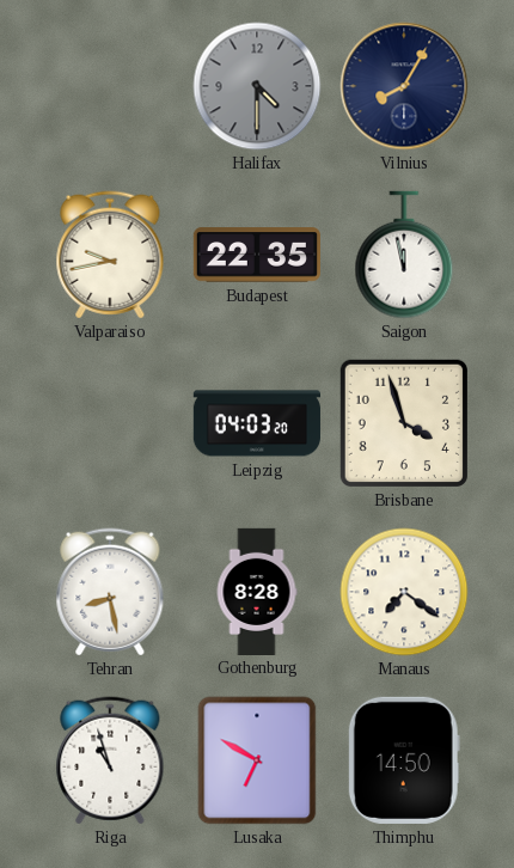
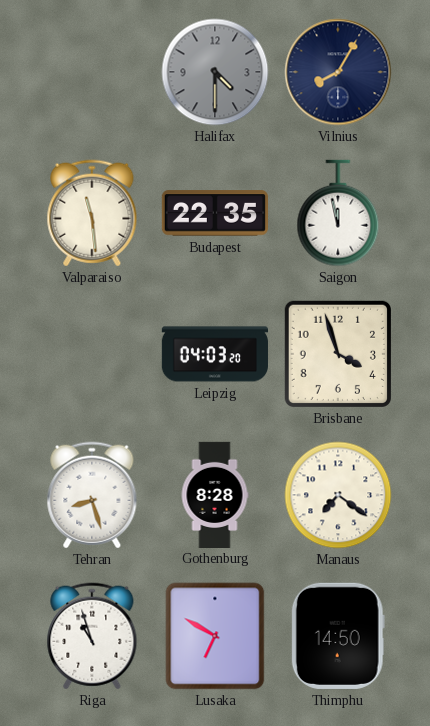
Valparaiso: 9:43 -> 11:29
Tehran: 8:28 -> 8:27
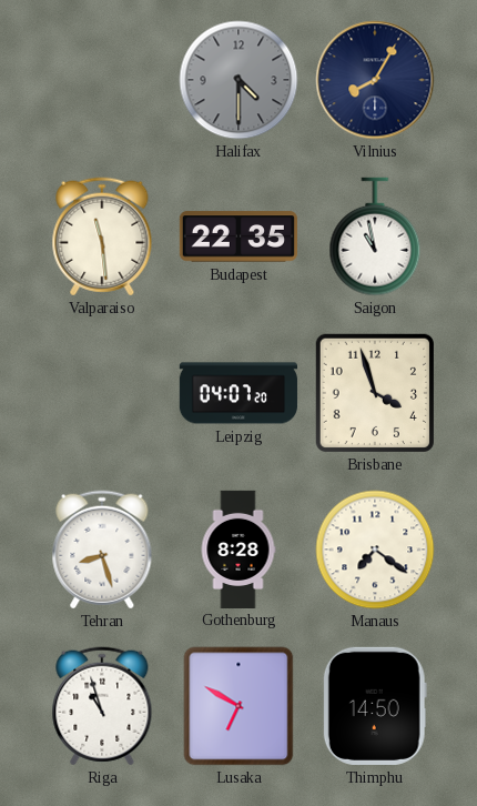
Saigon: 11:58 -> 10:58
Leipzig: 04:03 -> 04:07
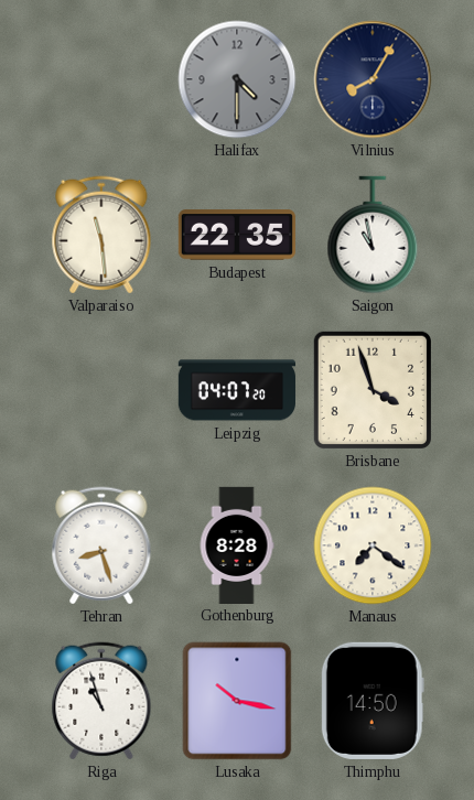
Lusaka: 6:50 -> 10:17
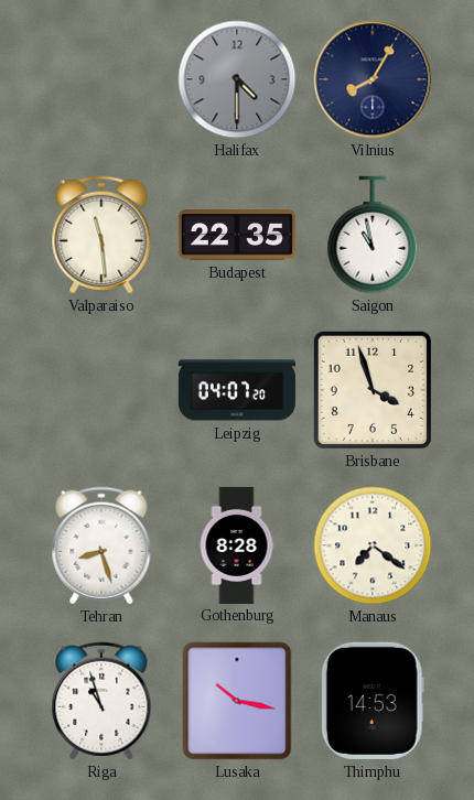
Thimphu: 14:50 -> 14:53
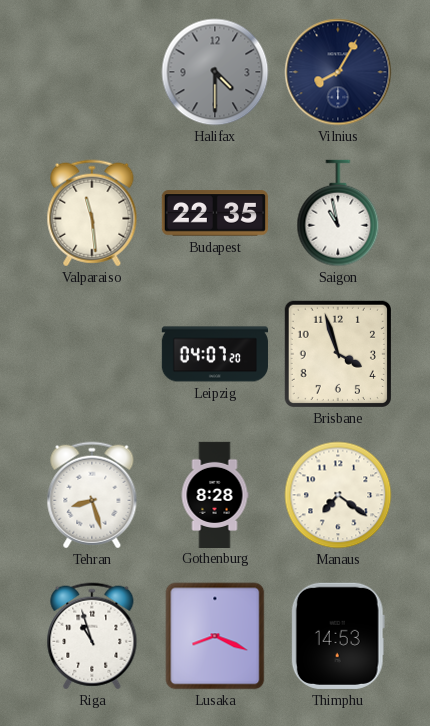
Lusaka: 10:17 -> 8:19
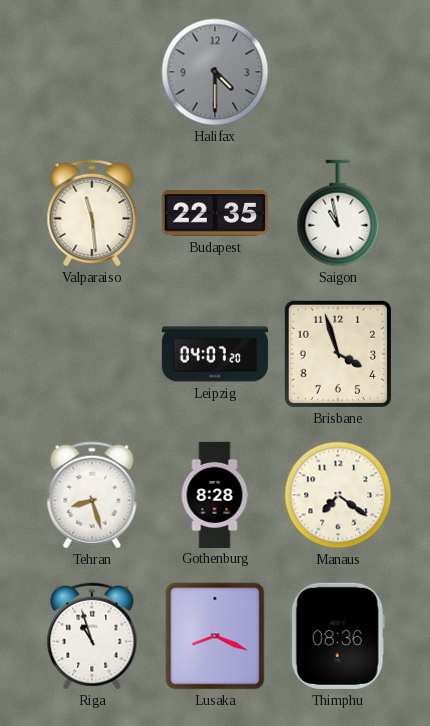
Vilnius: 8:05 -> none
Thimphu: 14:53 -> 08:36
